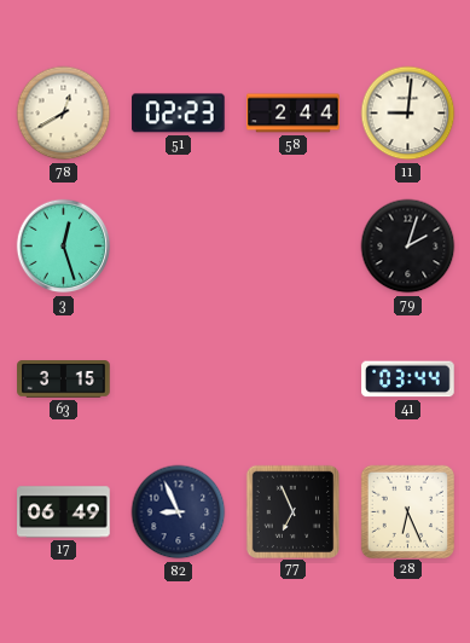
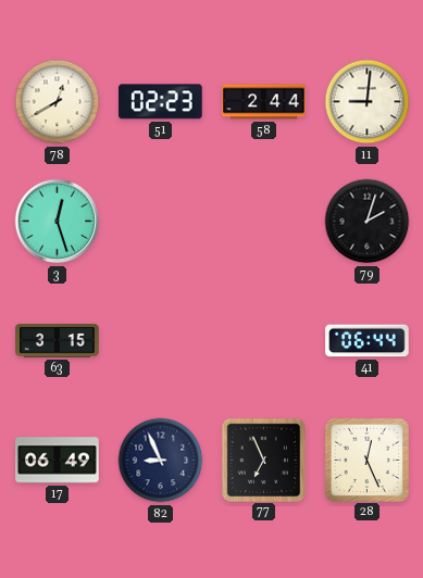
41: 03:44 -> 06:44
28: 6:26 -> 12:26
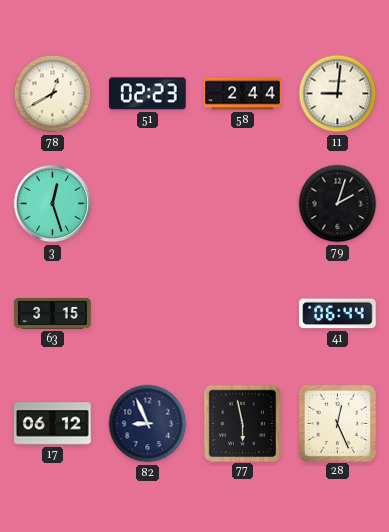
17: 06:49 -> 06:12
77: 6:56 -> 5:58
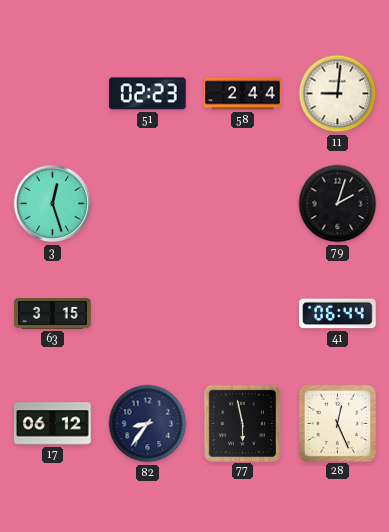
78: 12:40 -> none
82: 8:56 -> 8:36
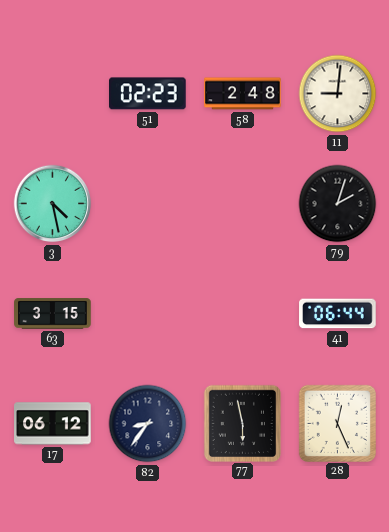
58: 2:44 -> 2:48
3: 12:27 -> 4:28
